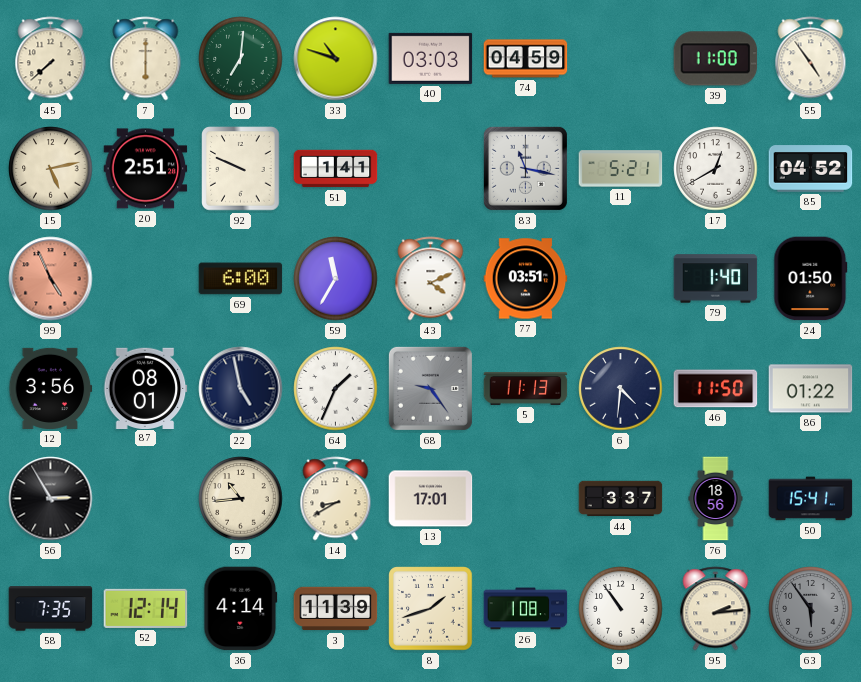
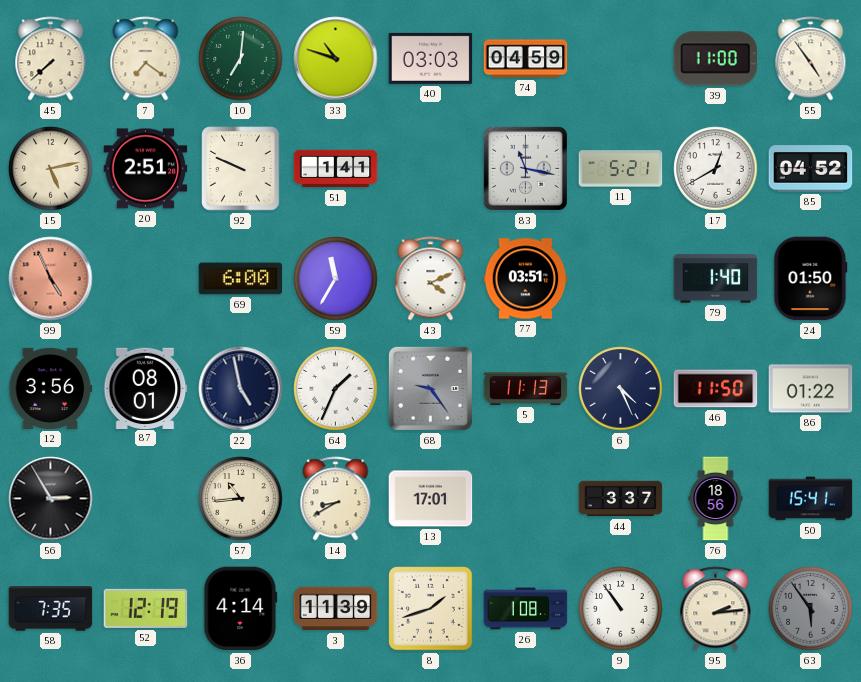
7: 6:00 -> 7:21
6: 4:31 -> 4:26
52: 12:14 -> 12:19
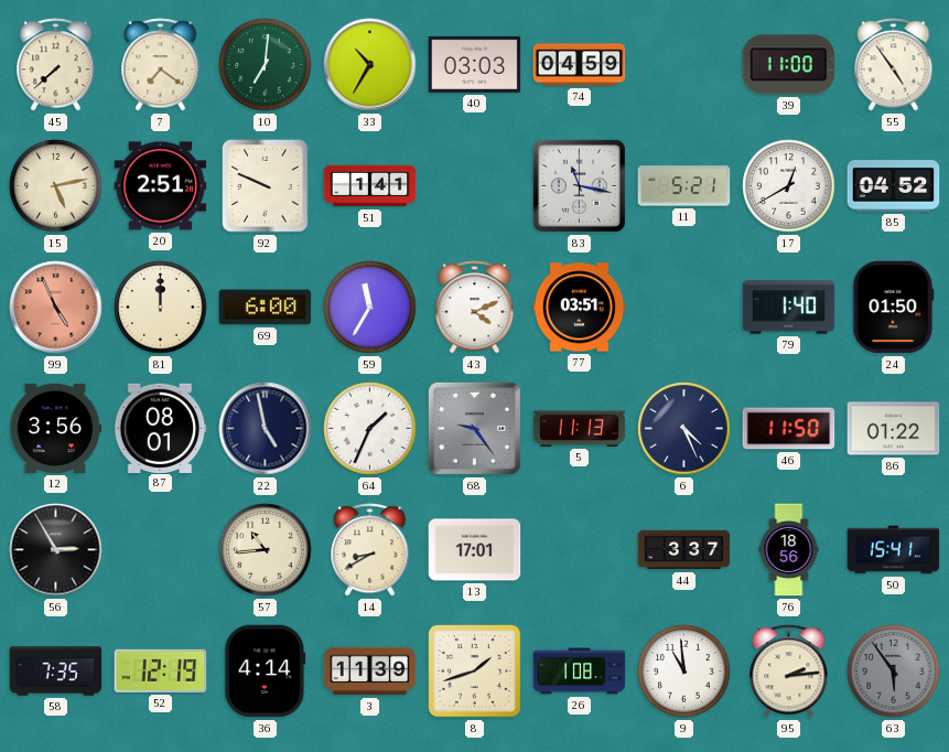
33: 10:48 -> 10:35
81: none -> 12:00
9: 10:54 -> 10:59
